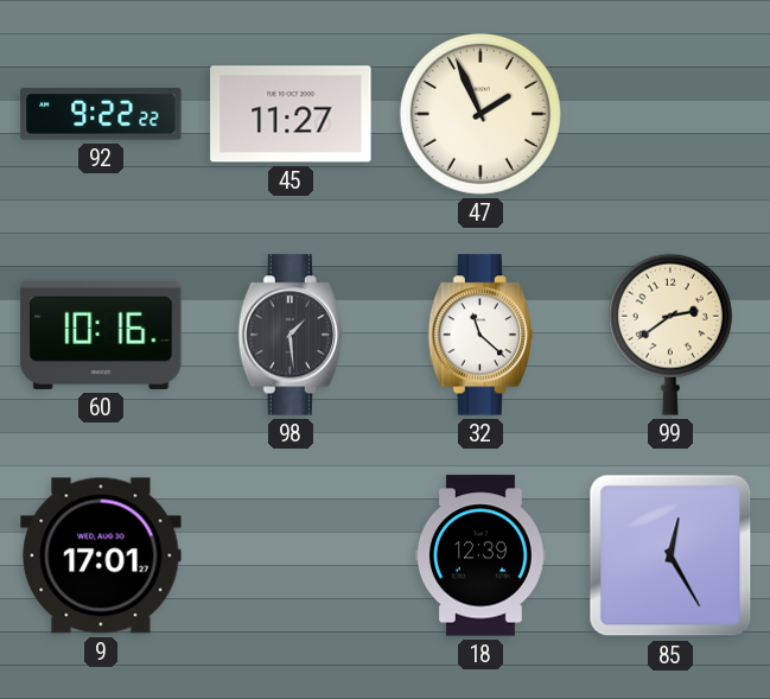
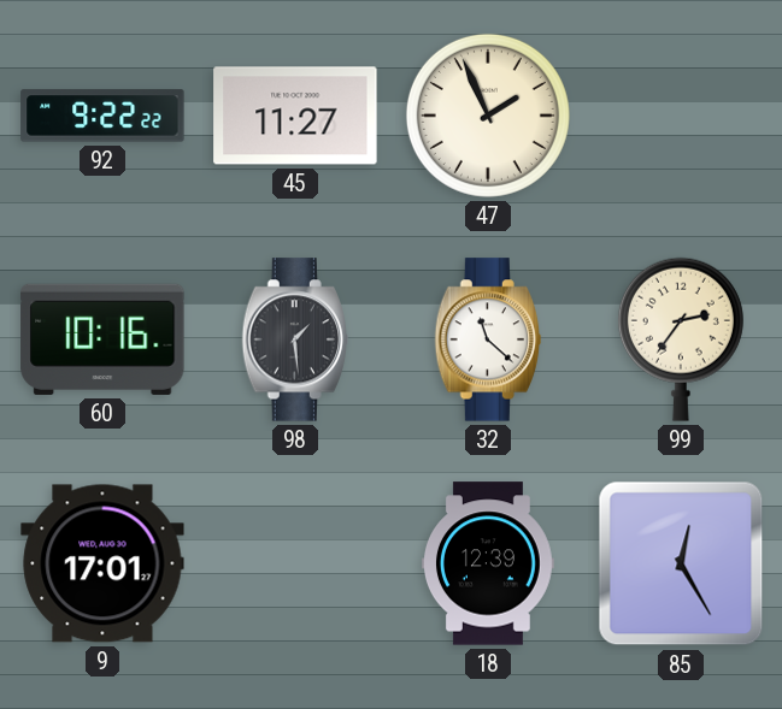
99: 2:39 -> 2:36
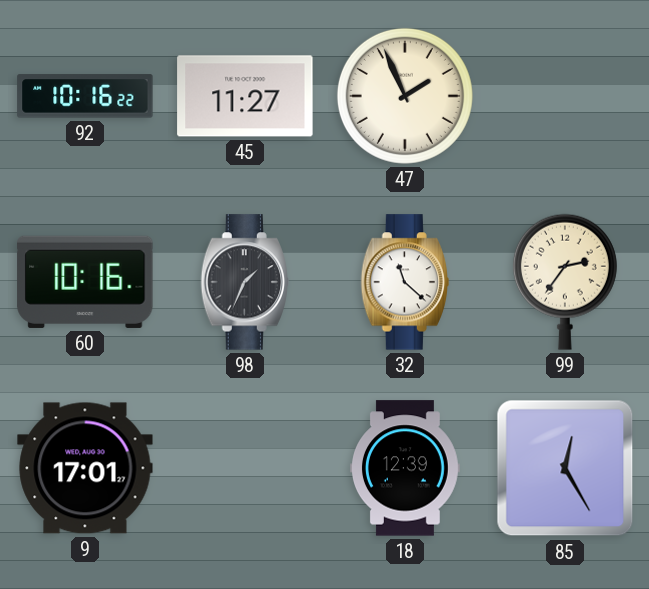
92: 9:22 -> 10:16
98: 1:29 -> 1:34
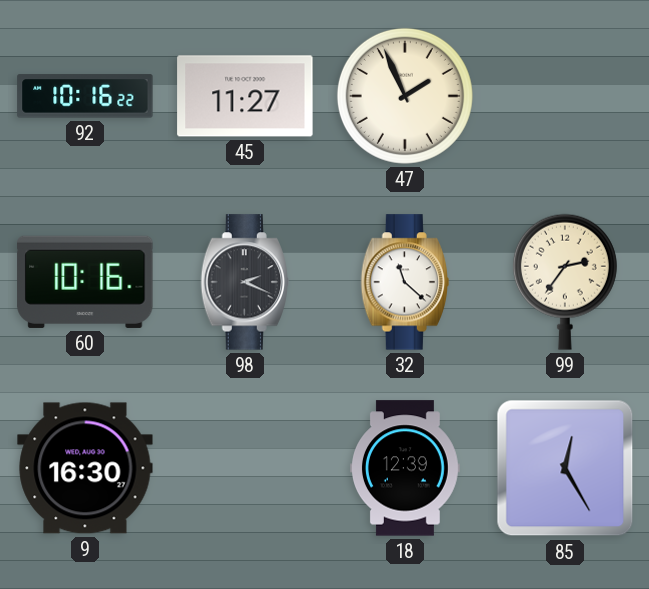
98: 1:34 -> 2:19
9: 17:01 -> 16:30
